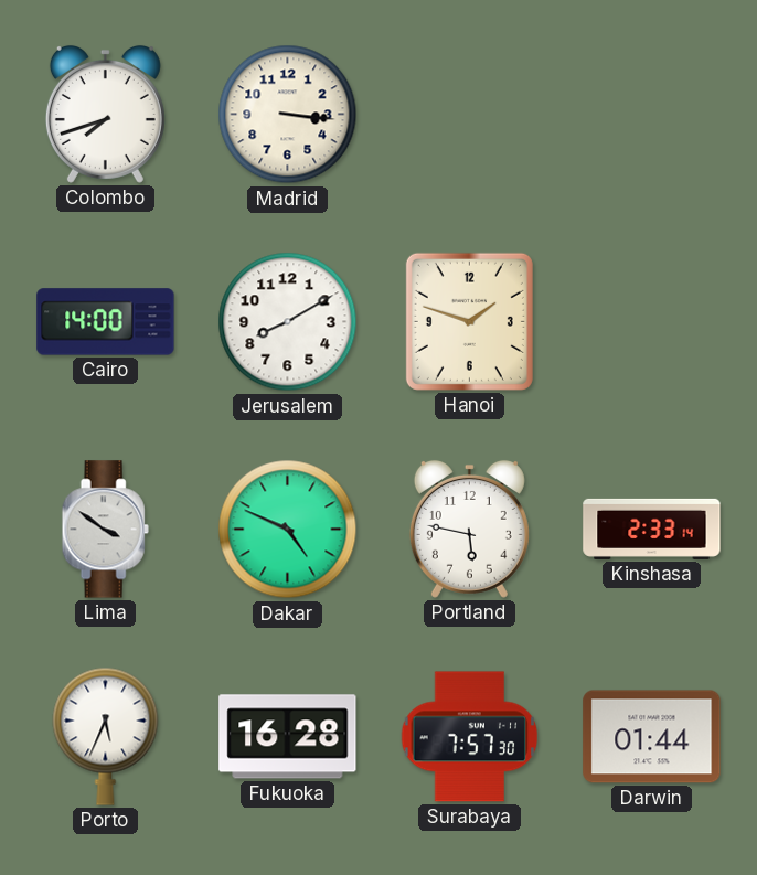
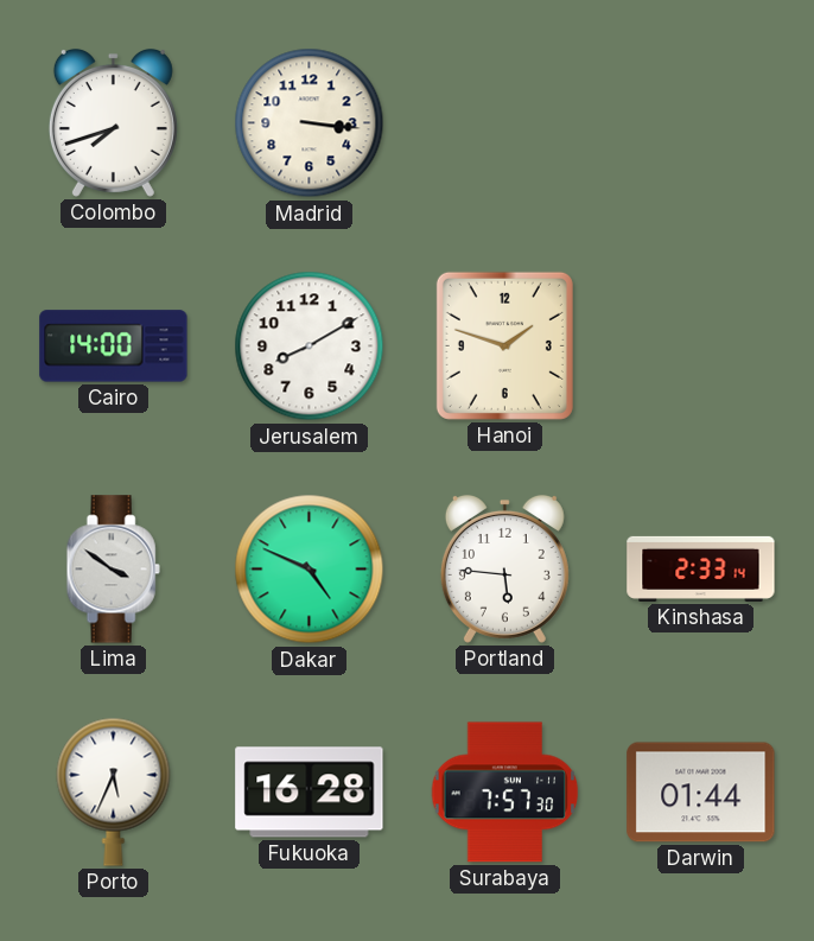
Portland: 5:47 -> 5:46
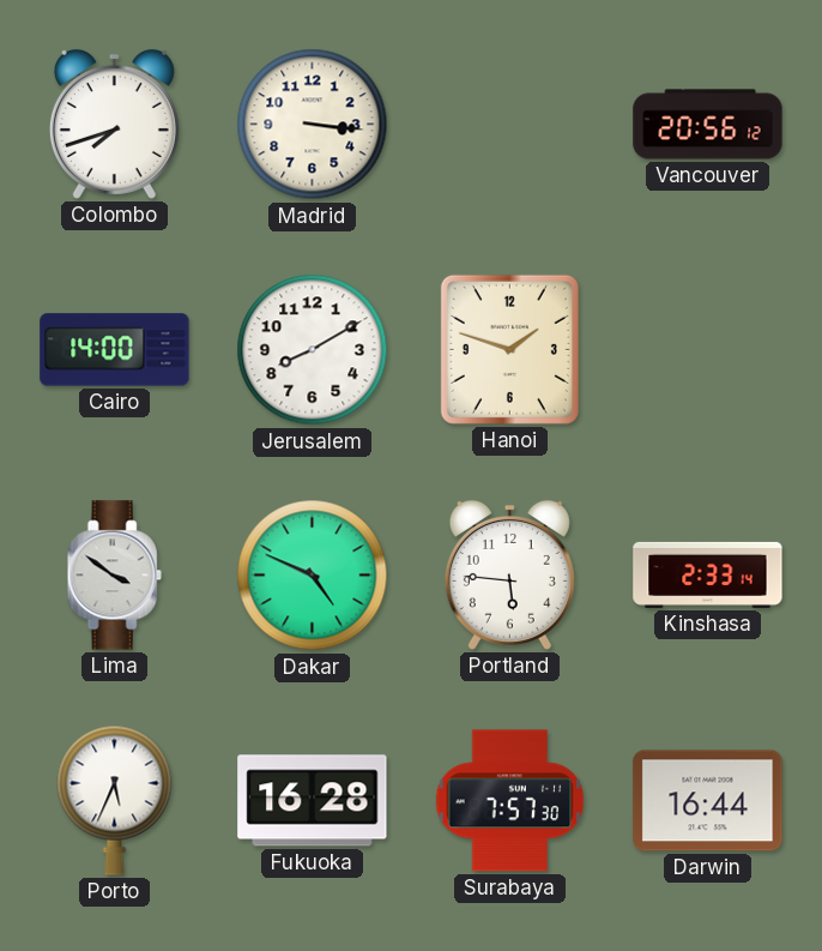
Vancouver: none -> 20:56
Darwin: 01:44 -> 16:44
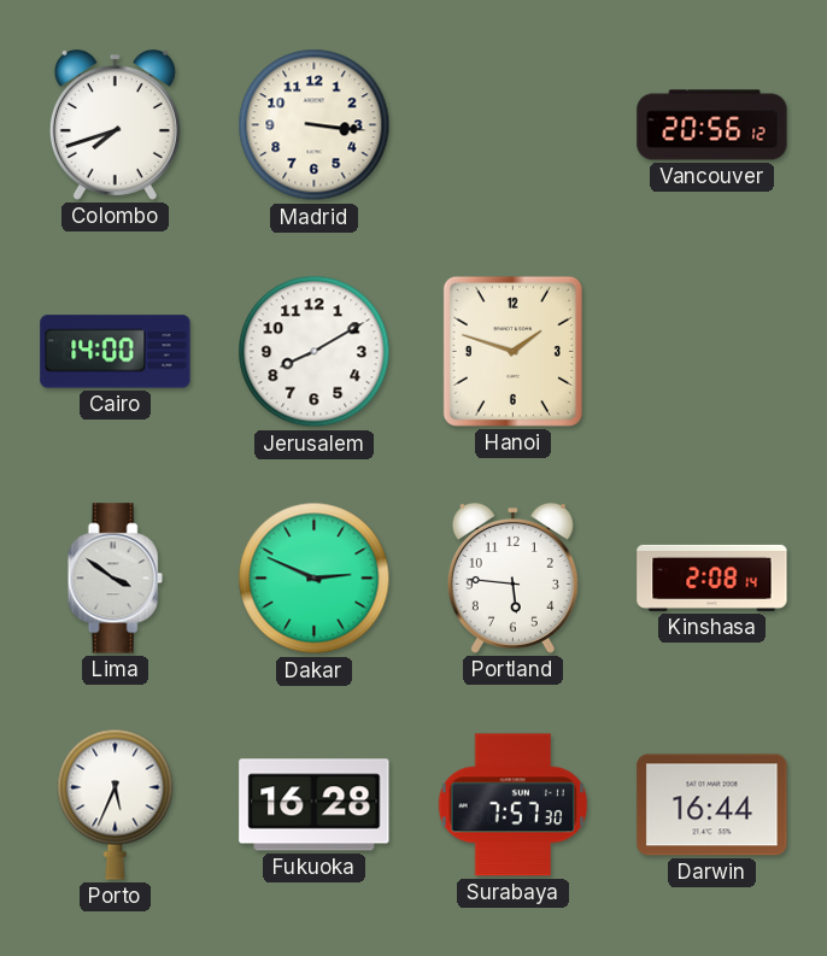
Dakar: 4:49 -> 2:49
Kinshasa: 2:33 -> 2:08
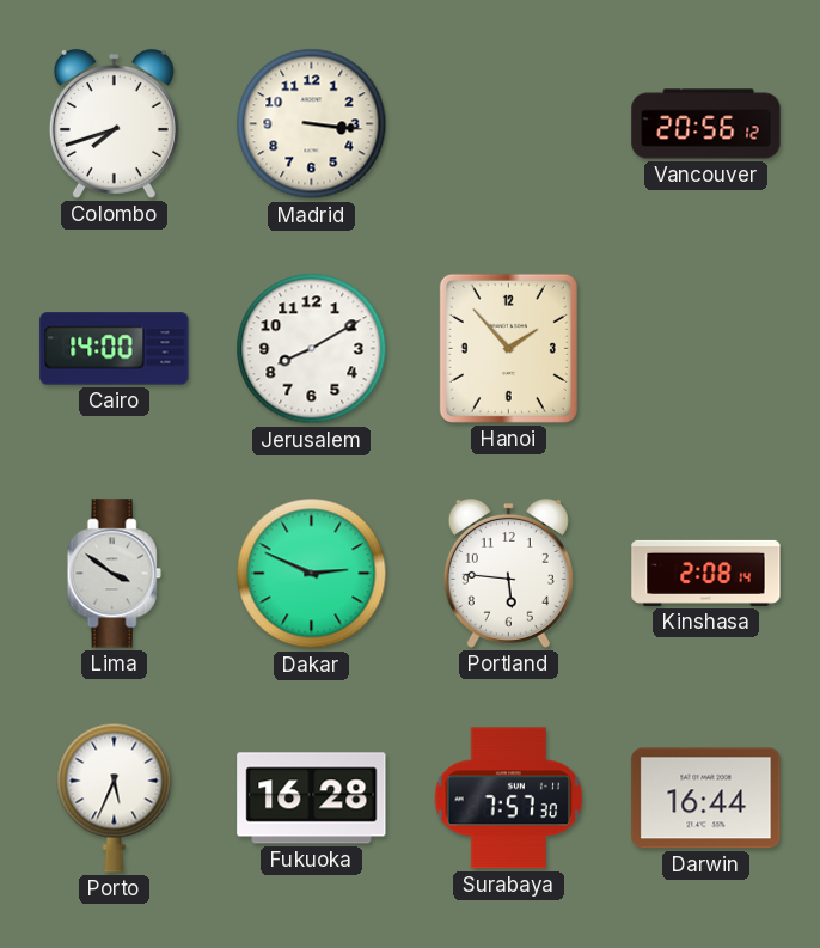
Hanoi: 1:48 -> 1:53
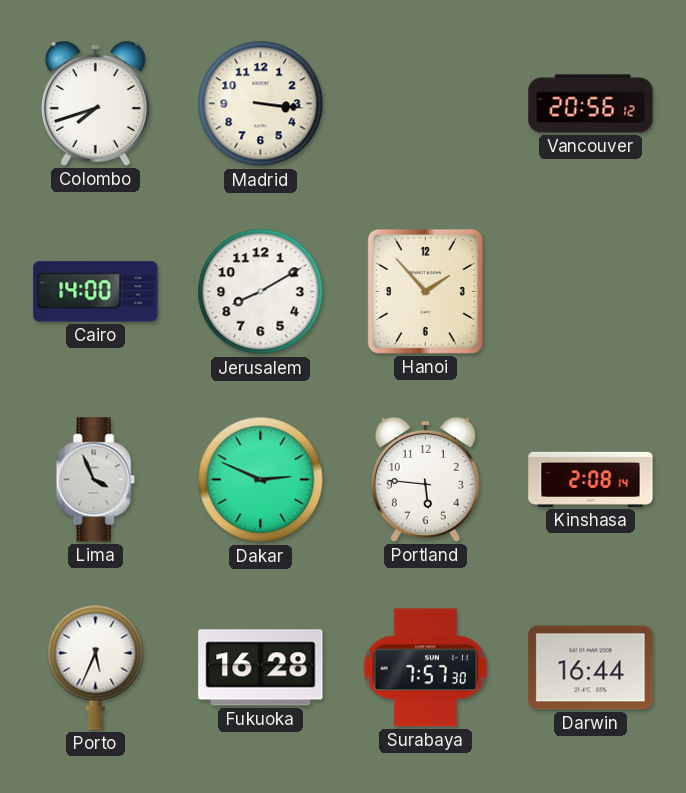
Lima: 3:51 -> 3:56
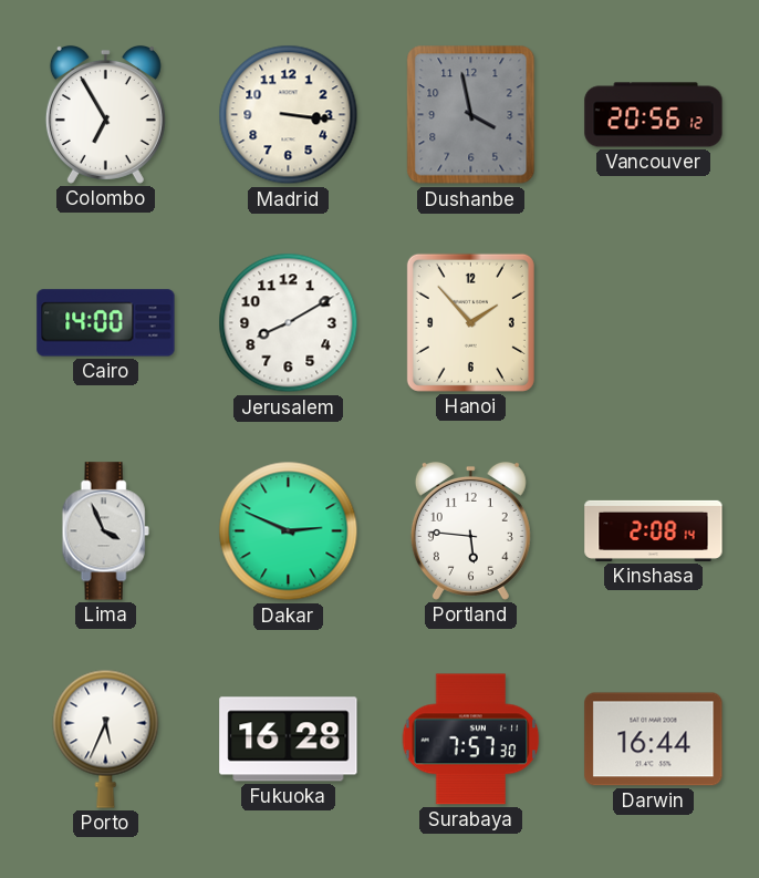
Colombo: 7:42 -> 6:55
Dushanbe: none -> 3:58
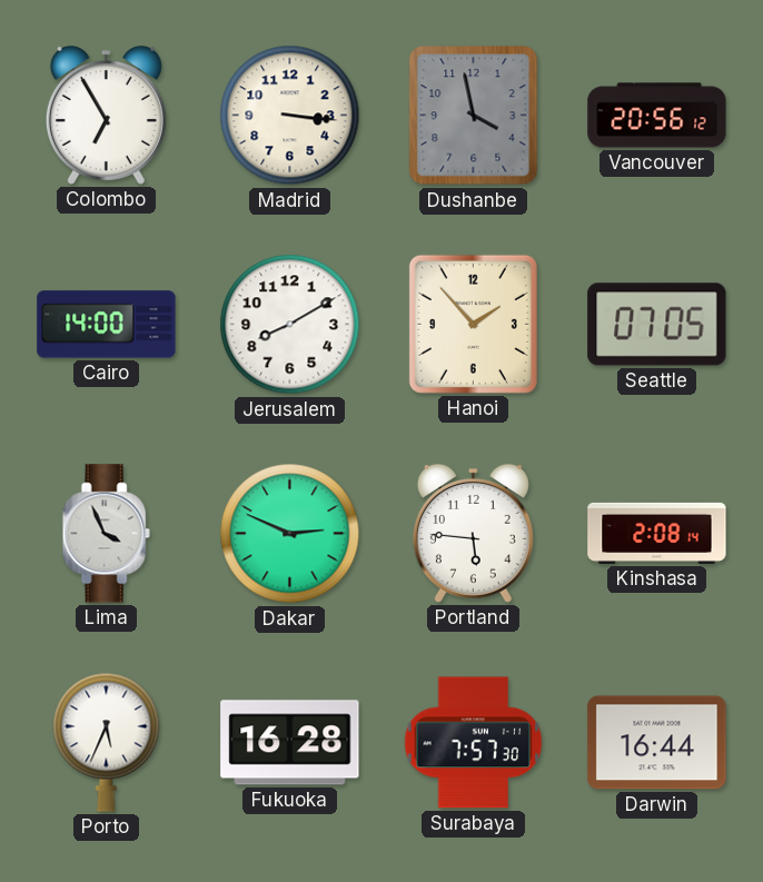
Seattle: none -> 07:05
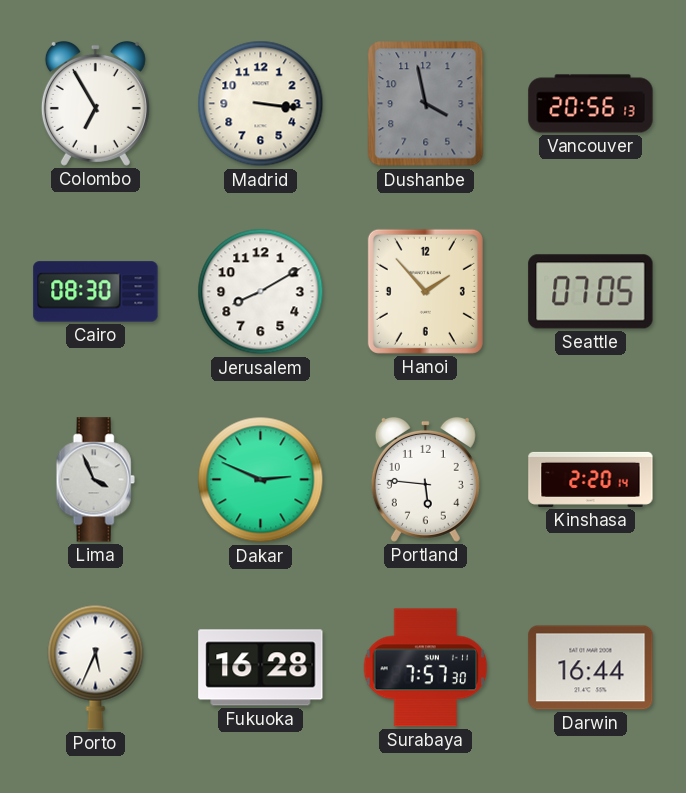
Vancouver: 20:56:12 -> 20:56:13
Cairo: 14:00 -> 08:30
Kinshasa: 2:08 -> 2:20
